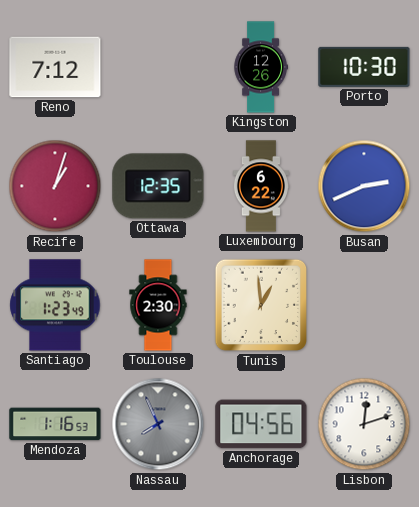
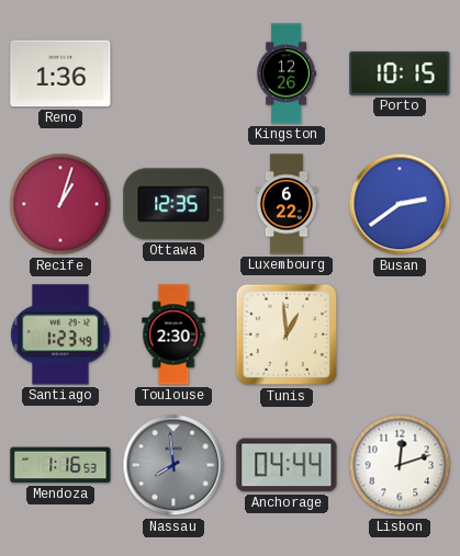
Reno: 7:12 -> 1:36
Porto: 10:30 -> 10:15
Busan: 2:41 -> 2:39
Nassau: 7:56 -> 7:59
Anchorage: 04:56 -> 04:44
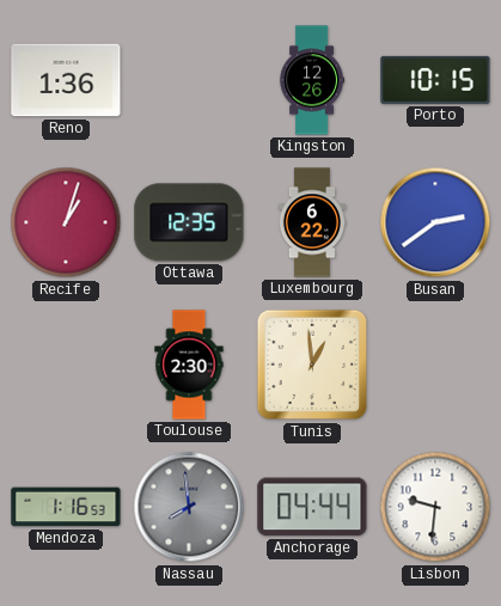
Santiago: 1:23 -> none
Lisbon: 12:12 -> 9:31
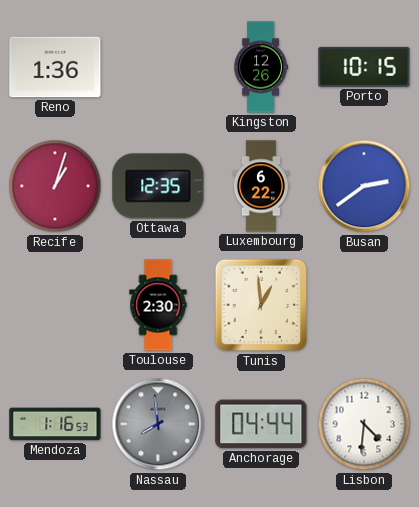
Lisbon: 9:31 -> 4:31
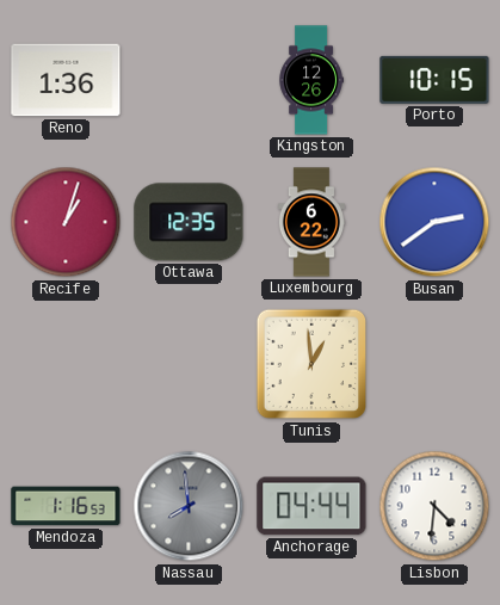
Toulouse: 2:30 -> none
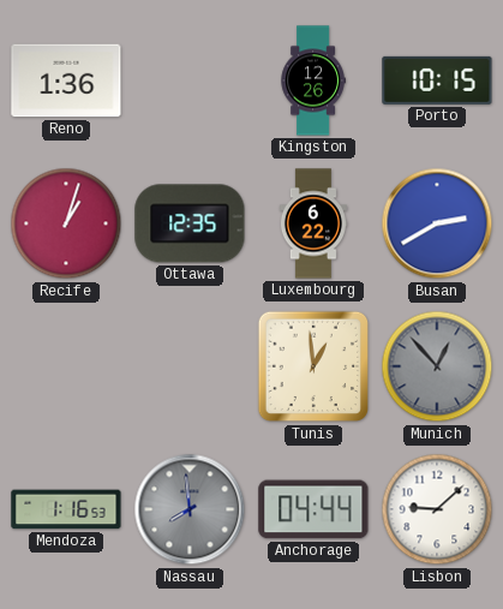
Busan: 2:39 -> 2:40
Munich: none -> 12:53
Lisbon: 4:31 -> 9:08
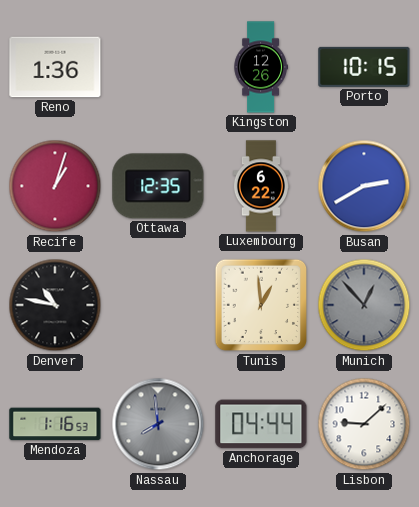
Denver: none -> 10:47
